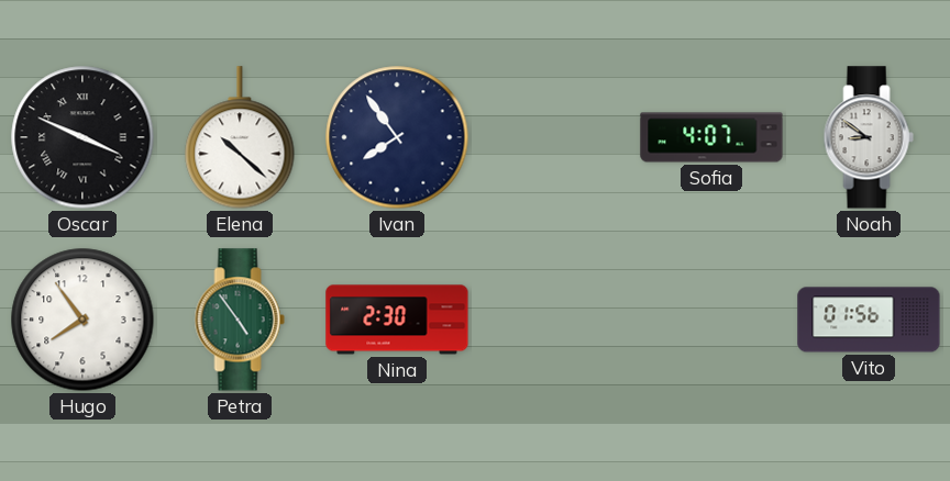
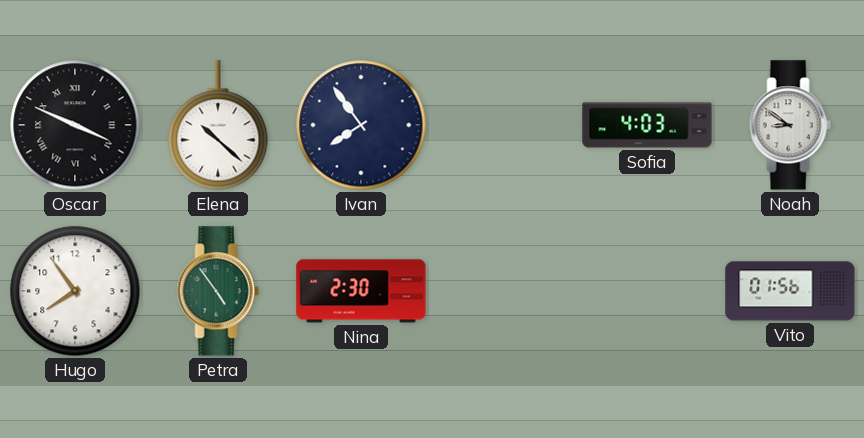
Sofia: 4:07 -> 4:03
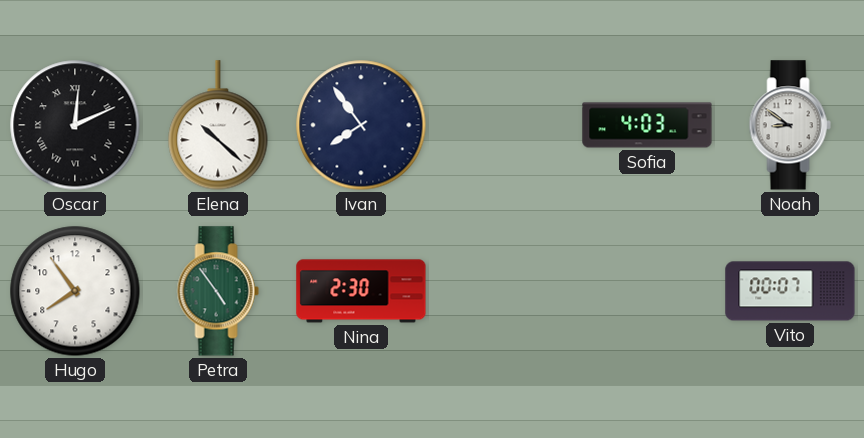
Oscar: 3:49 -> 12:11
Vito: 01:56 -> 00:07
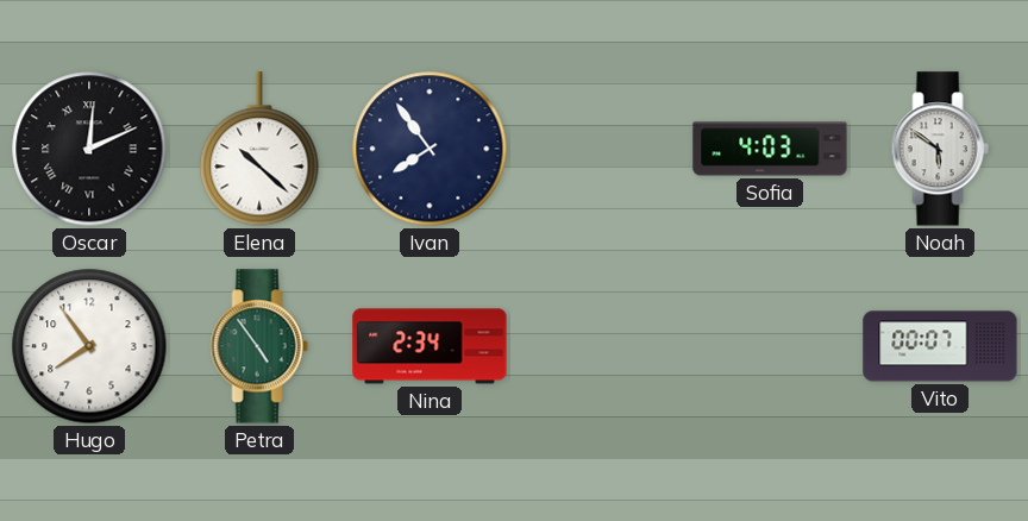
Noah: 8:51 -> 5:51
Nina: 2:30 -> 2:34
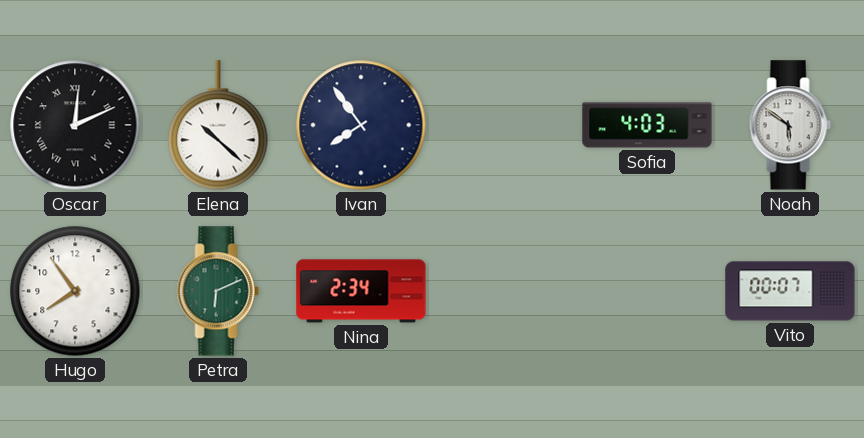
Petra: 4:54 -> 6:11
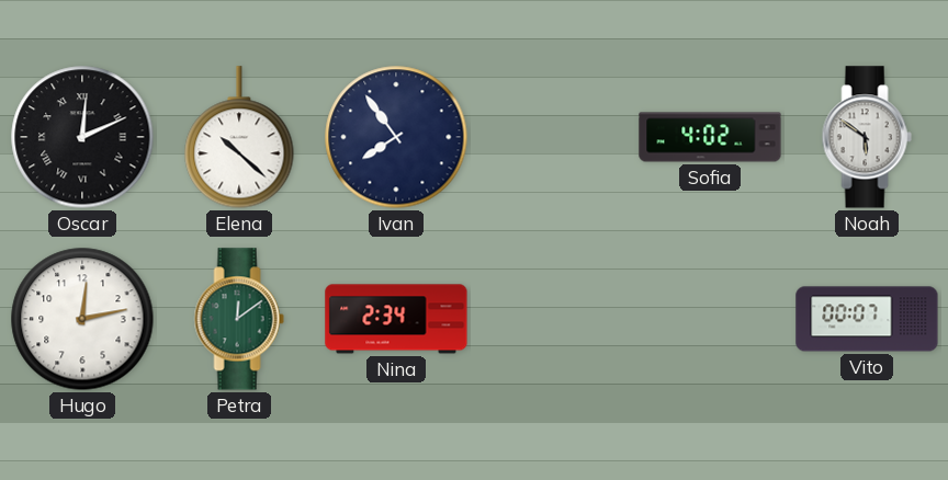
Sofia: 4:03 -> 4:02
Hugo: 7:54 -> 12:13
Petra: 6:11 -> 12:09
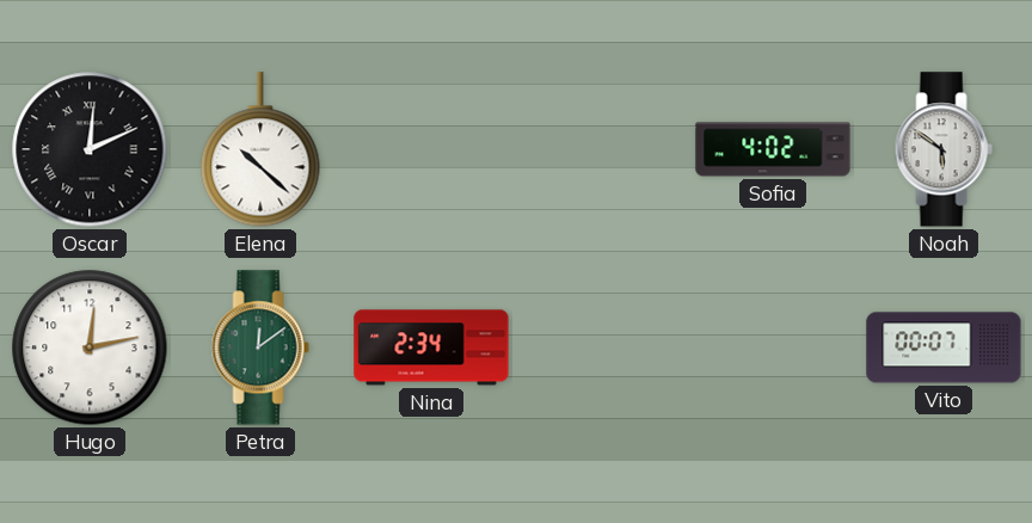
Ivan: 7:54 -> none
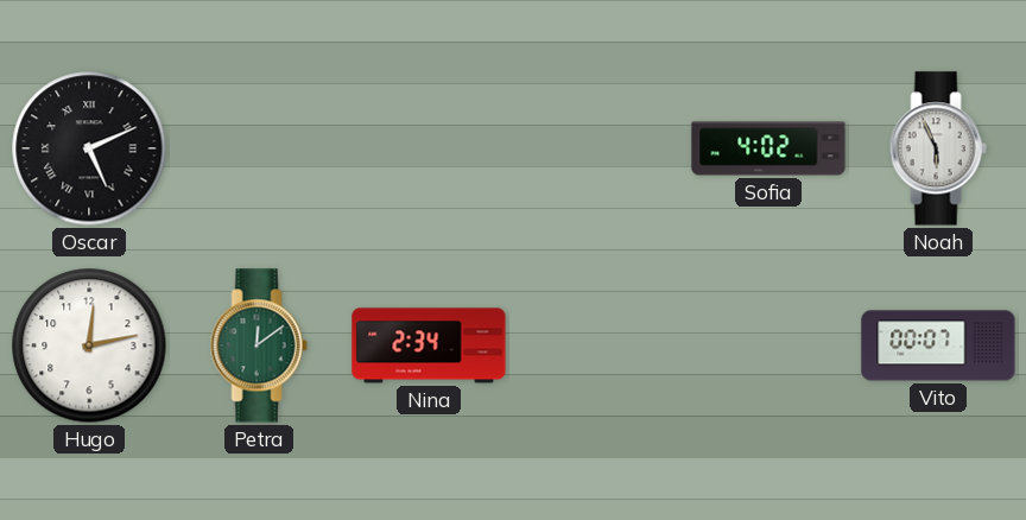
Oscar: 12:11 -> 5:11
Elena: 10:22 -> none
Noah: 5:51 -> 5:56
